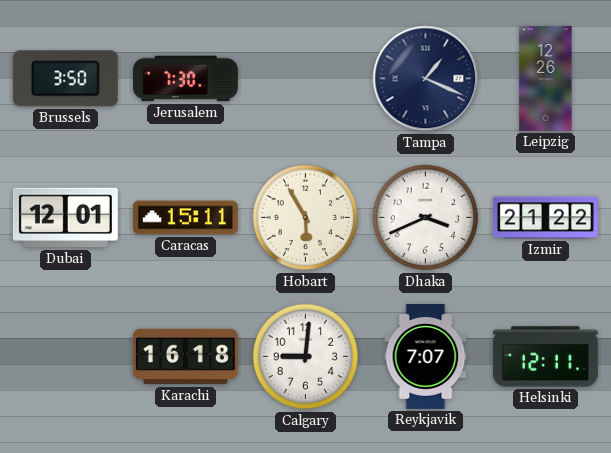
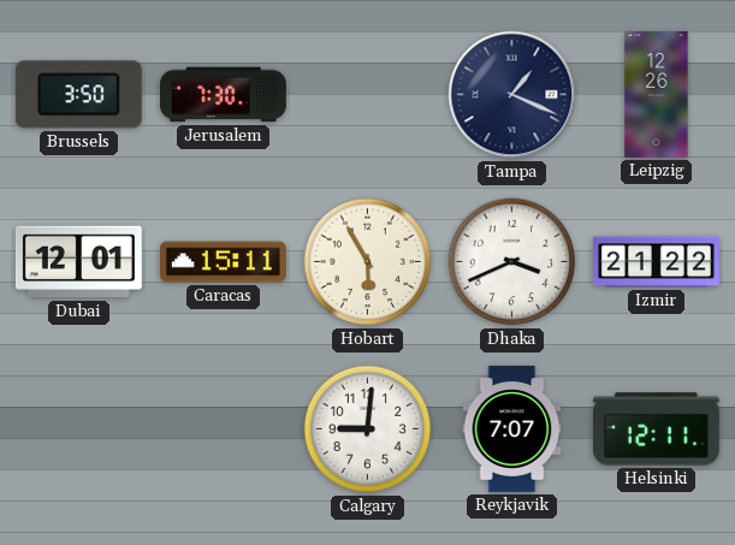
Karachi: 16:18 -> none
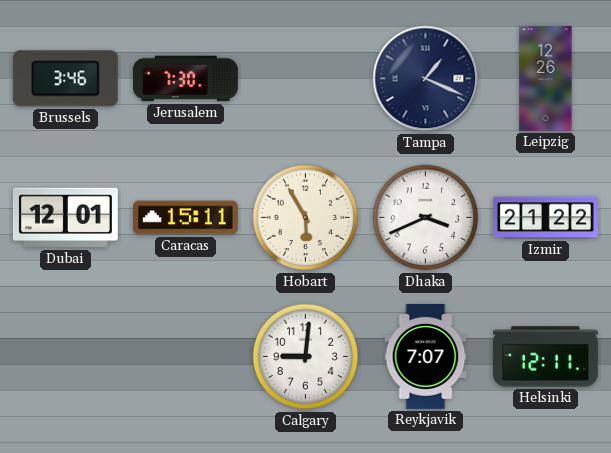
Brussels: 3:50 -> 3:46
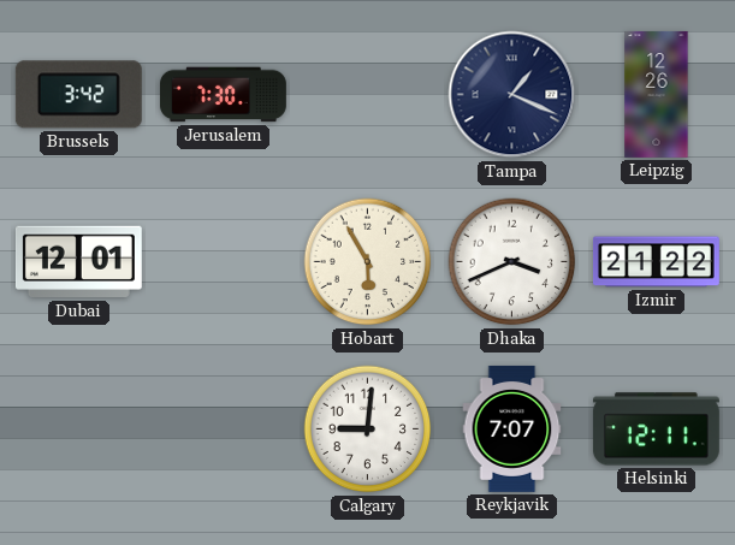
Brussels: 3:46 -> 3:42
Caracas: 15:11 -> none
